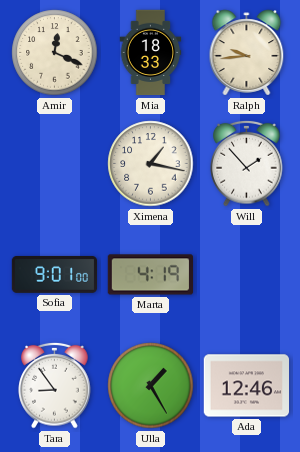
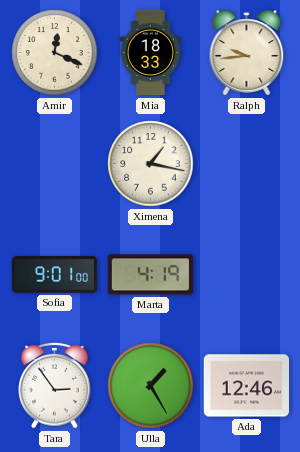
Will: 1:53 -> none
Tara: 8:54 -> 2:54
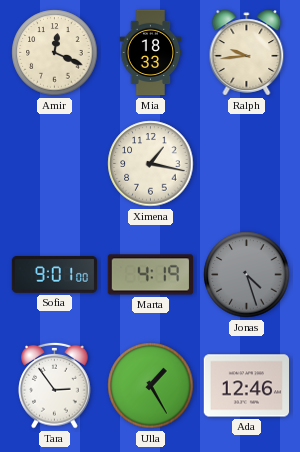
Jonas: none -> 4:27
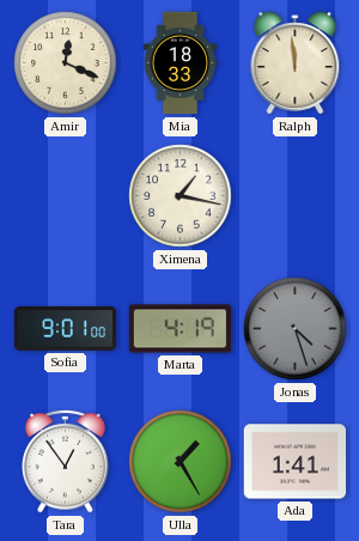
Ralph: 9:44 -> 11:59
Tara: 2:54 -> 12:54
Ada: 12:46 -> 1:41
